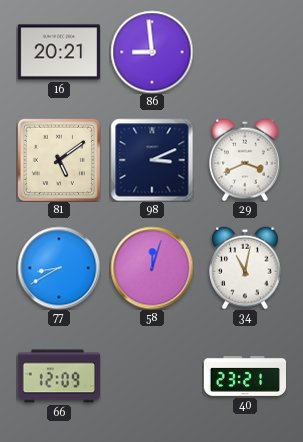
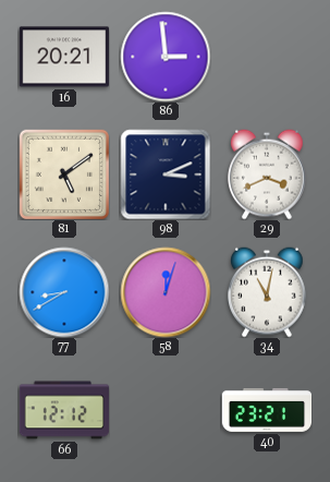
86: 8:59 -> 2:59
66: 12:09 -> 12:12
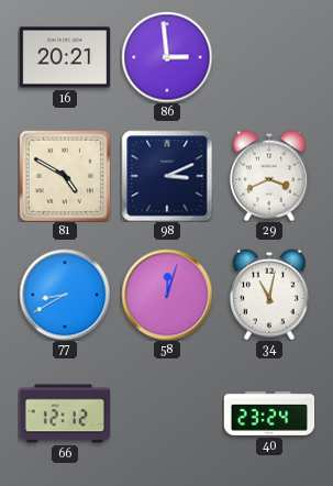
81: 5:09 -> 4:50
40: 23:21 -> 23:24
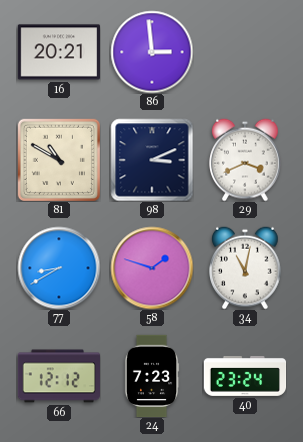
81: 4:50 -> 10:50
58: 12:03 -> 1:48
24: none -> 7:23
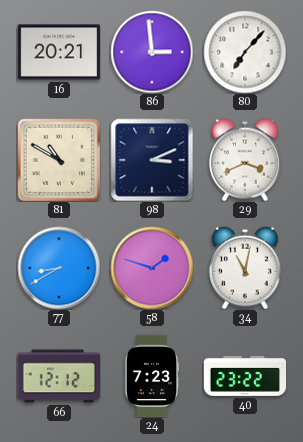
80: none -> 7:07
40: 23:24 -> 23:22
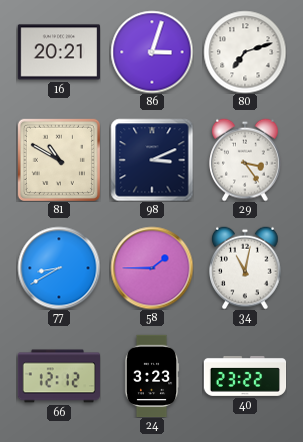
86: 2:59 -> 3:03
80: 7:07 -> 7:12
29: 3:41 -> 3:24
58: 1:48 -> 1:45
24: 7:23 -> 3:23
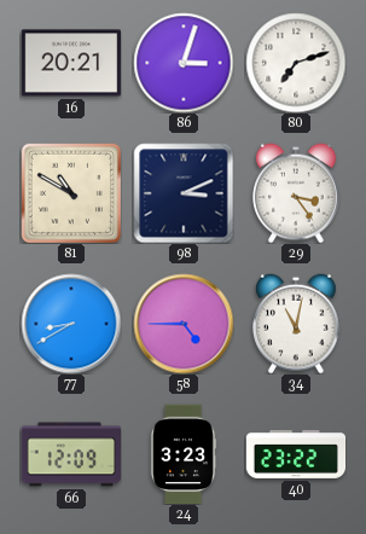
58: 1:45 -> 4:45
66: 12:12 -> 12:09
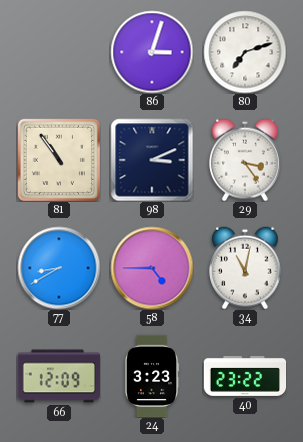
16: 20:21 -> none
81: 10:50 -> 10:54
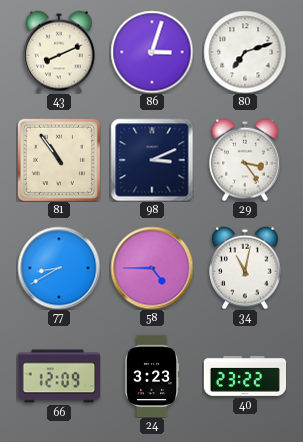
43: none -> 8:11
